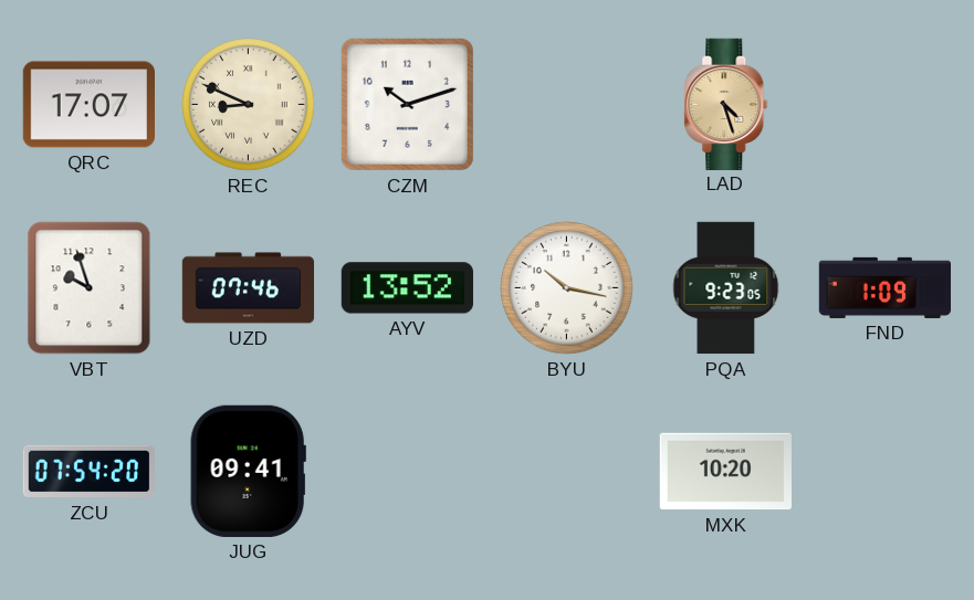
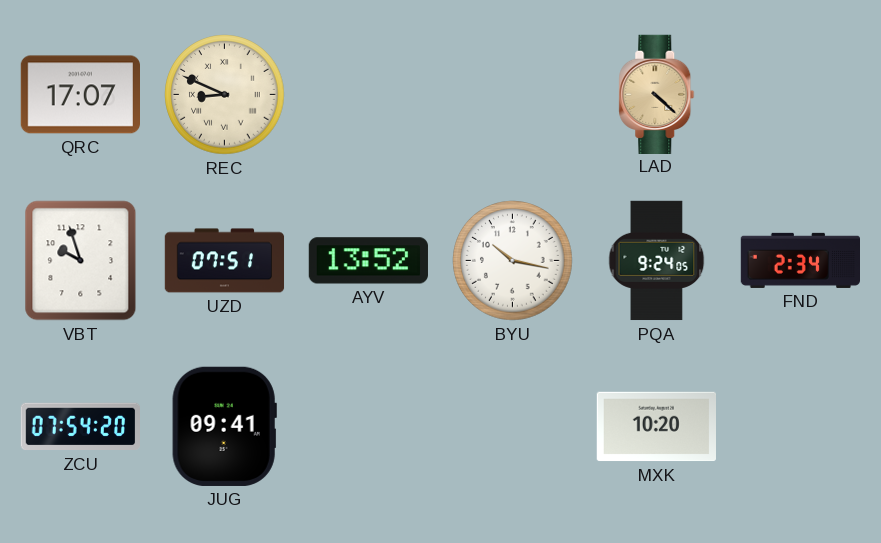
CZM: 10:12 -> none
LAD: 4:27 -> 4:22
UZD: 07:46 -> 07:51
PQA: 9:23 -> 9:24
FND: 1:09 -> 2:34
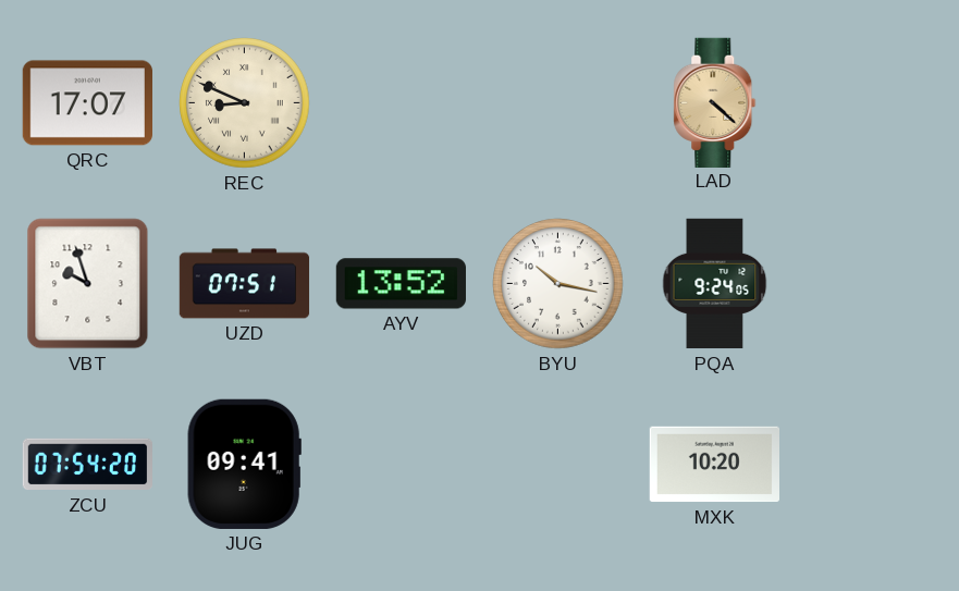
FND: 2:34 -> none
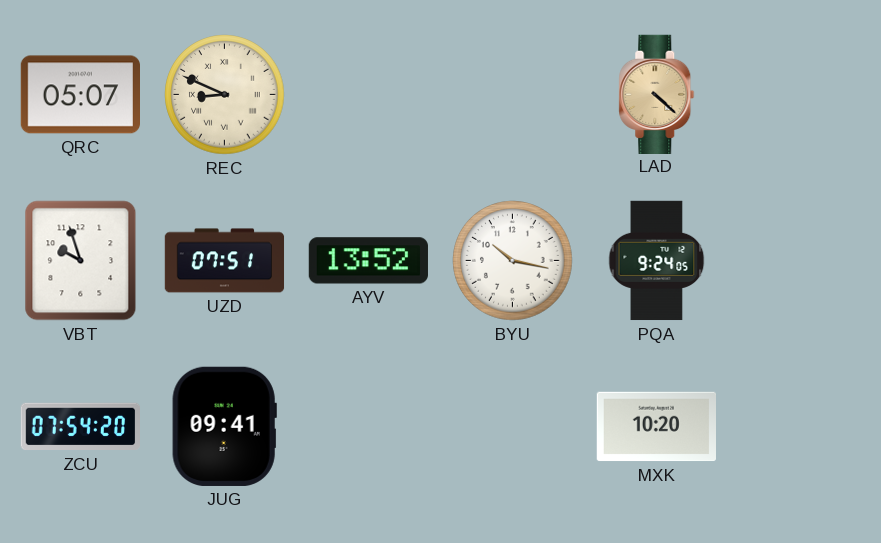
QRC: 17:07 -> 05:07
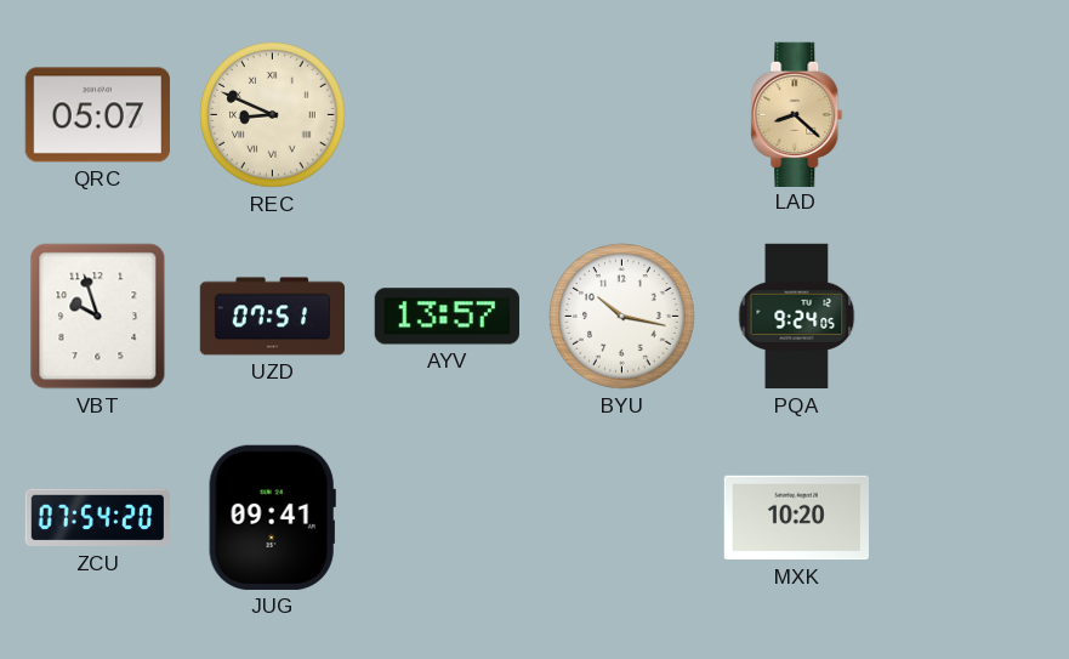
LAD: 4:22 -> 8:22
AYV: 13:52 -> 13:57
